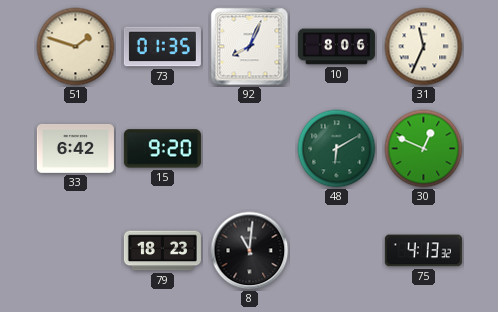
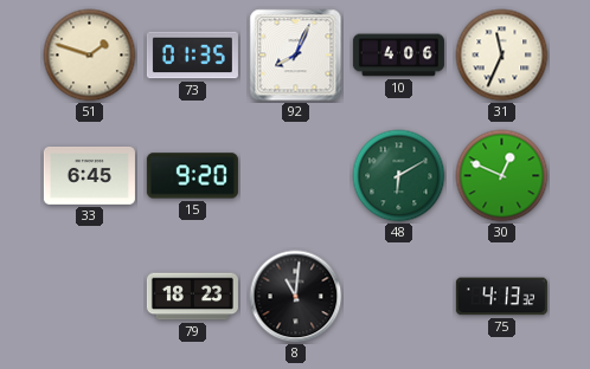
10: 8:06 -> 4:06
33: 6:42 -> 6:45
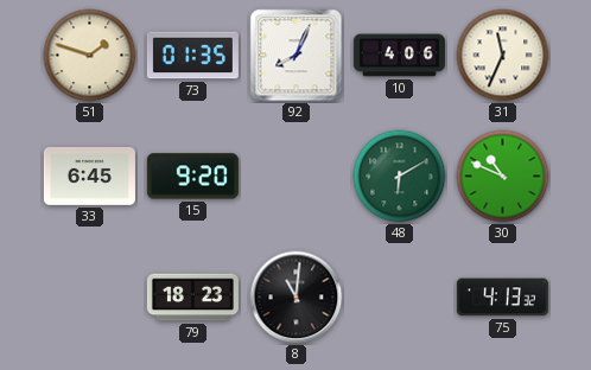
30: 12:49 -> 10:49
